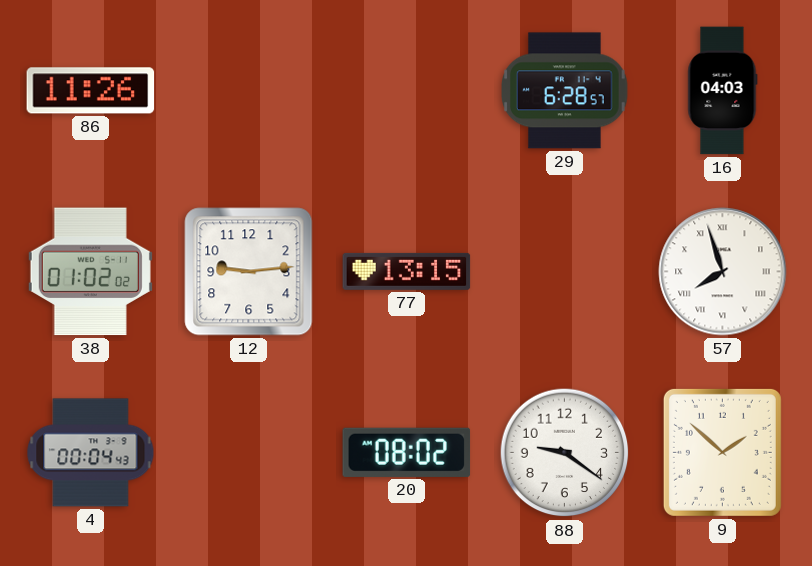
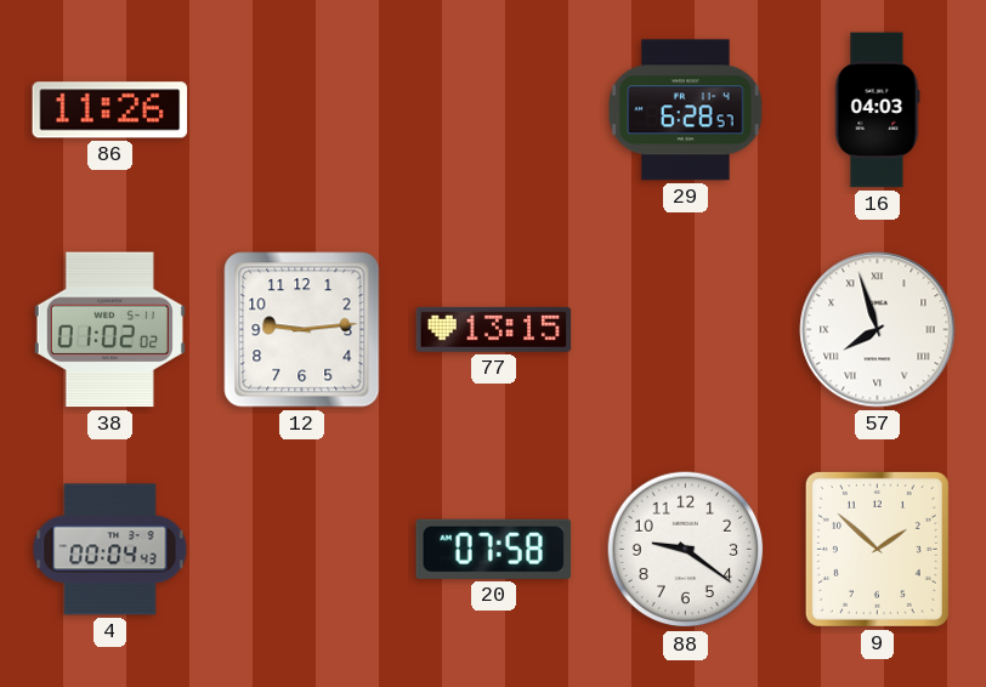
20: 08:02 -> 07:58
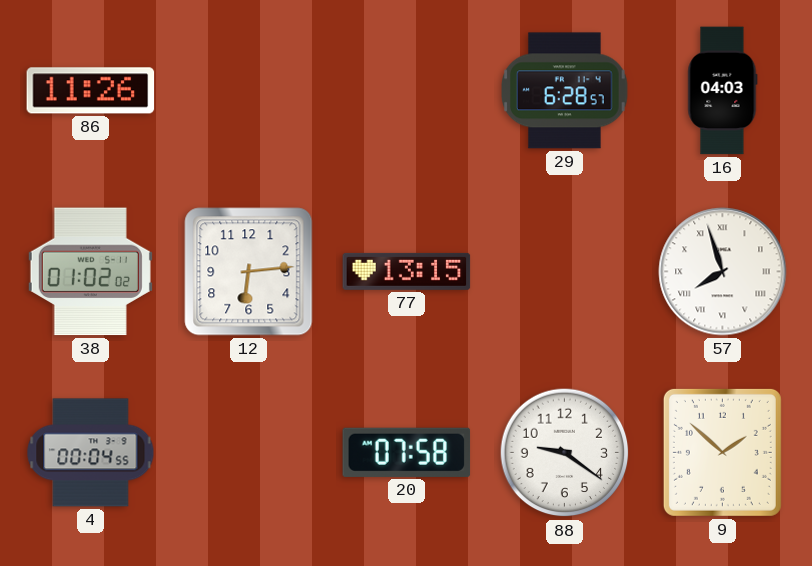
12: 9:14 -> 6:14
4: 00:04:43 -> 00:04:55
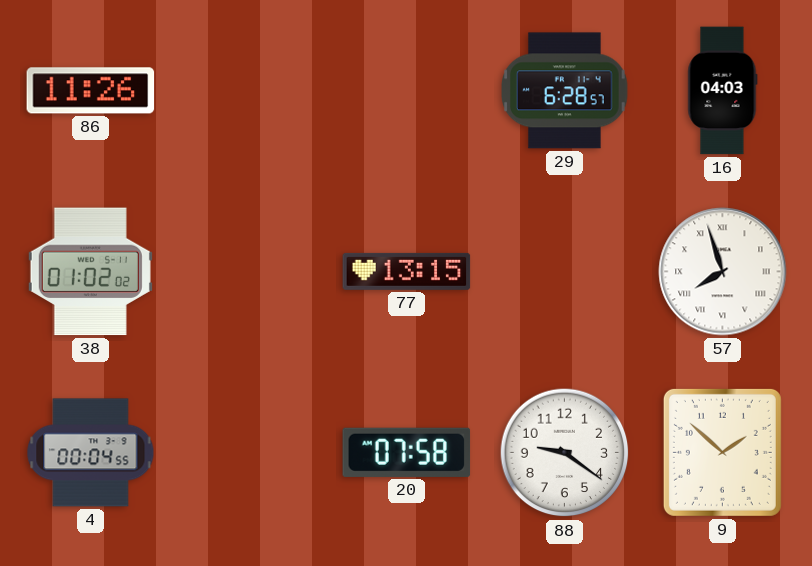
12: 6:14 -> none
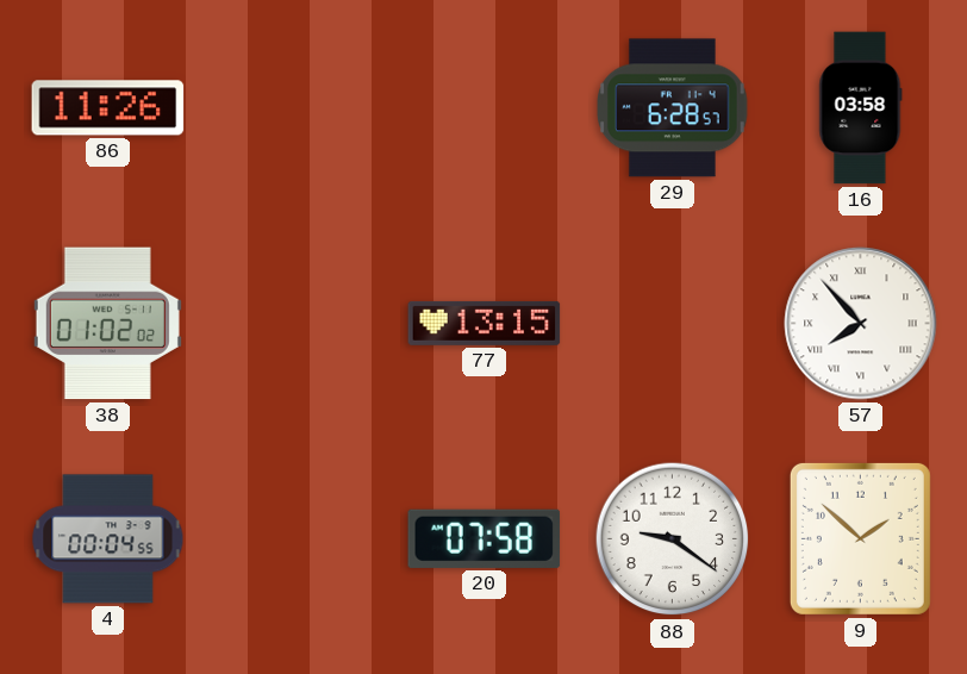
16: 04:03 -> 03:58
57: 7:57 -> 7:53
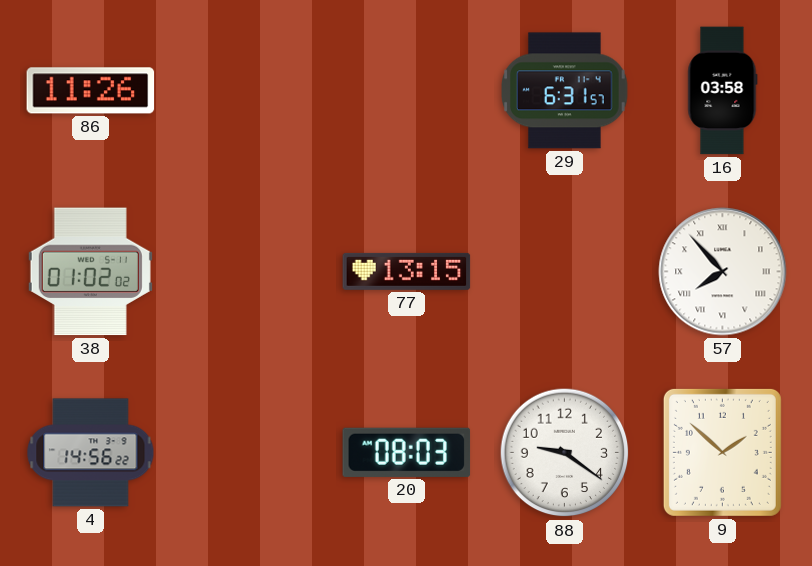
29: 6:28 -> 6:31
4: 00:04 -> 14:56
20: 07:58 -> 08:03
